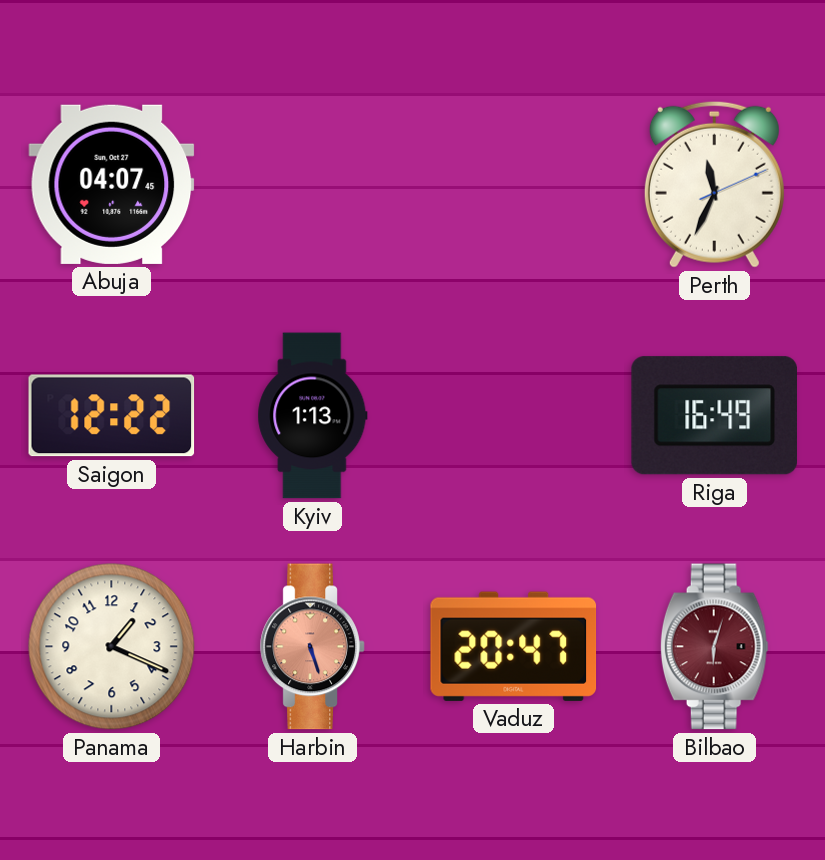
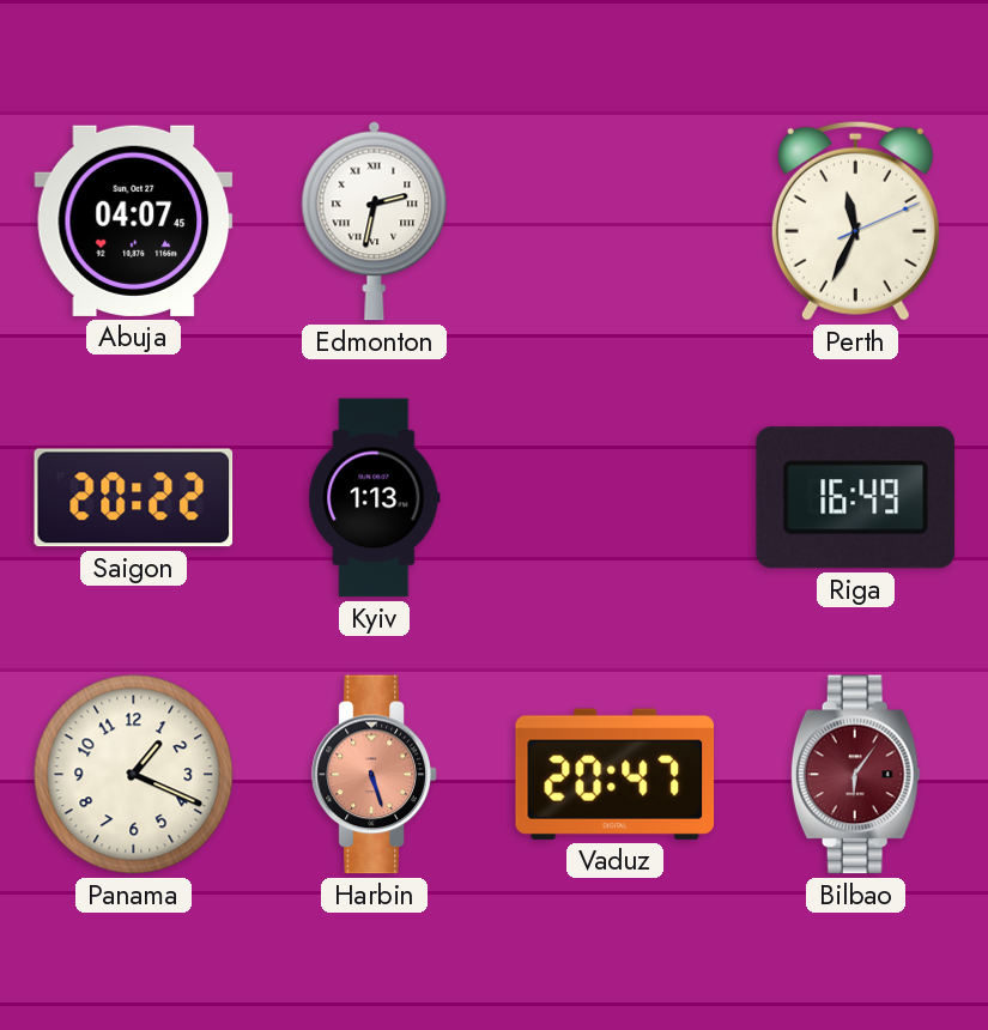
Edmonton: none -> 2:32
Saigon: 12:22 -> 20:22
Bilbao: 6:03 -> 6:06
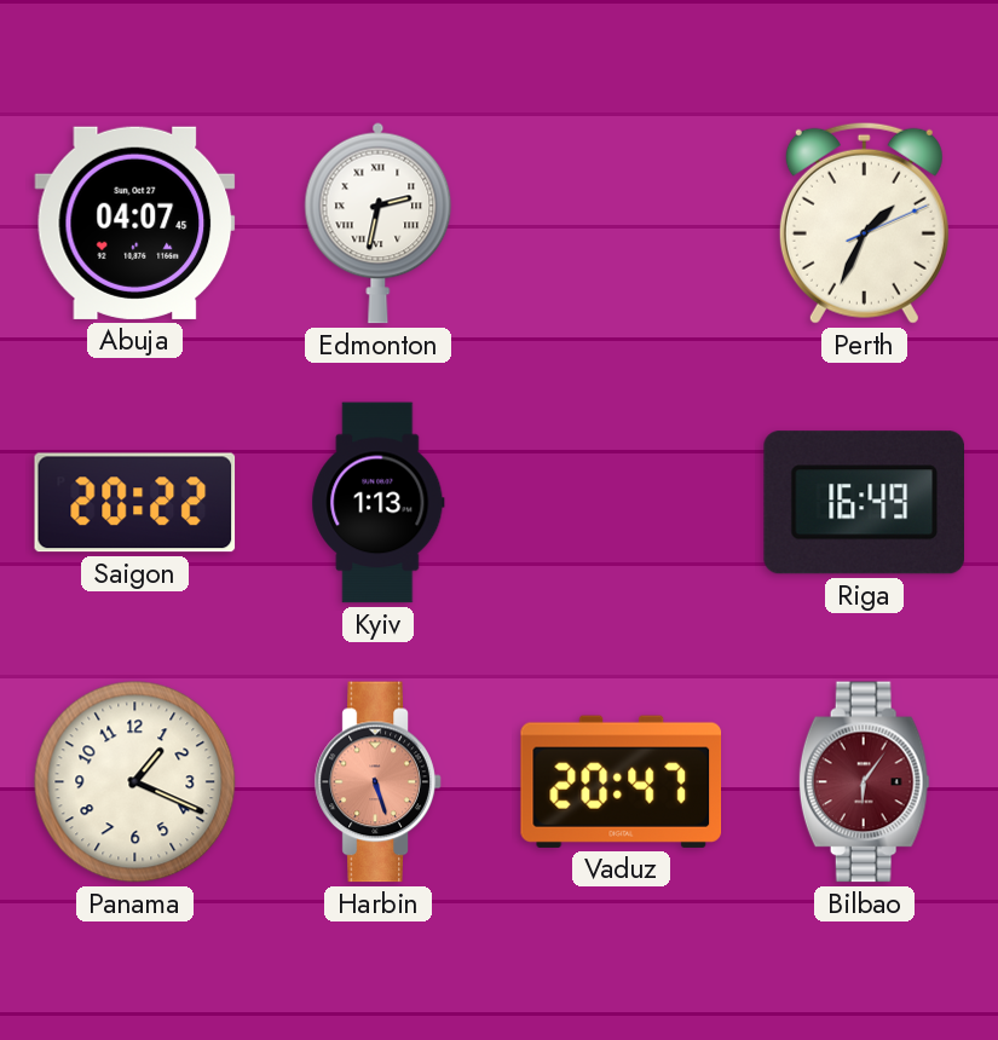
Perth: 11:34 -> 1:34
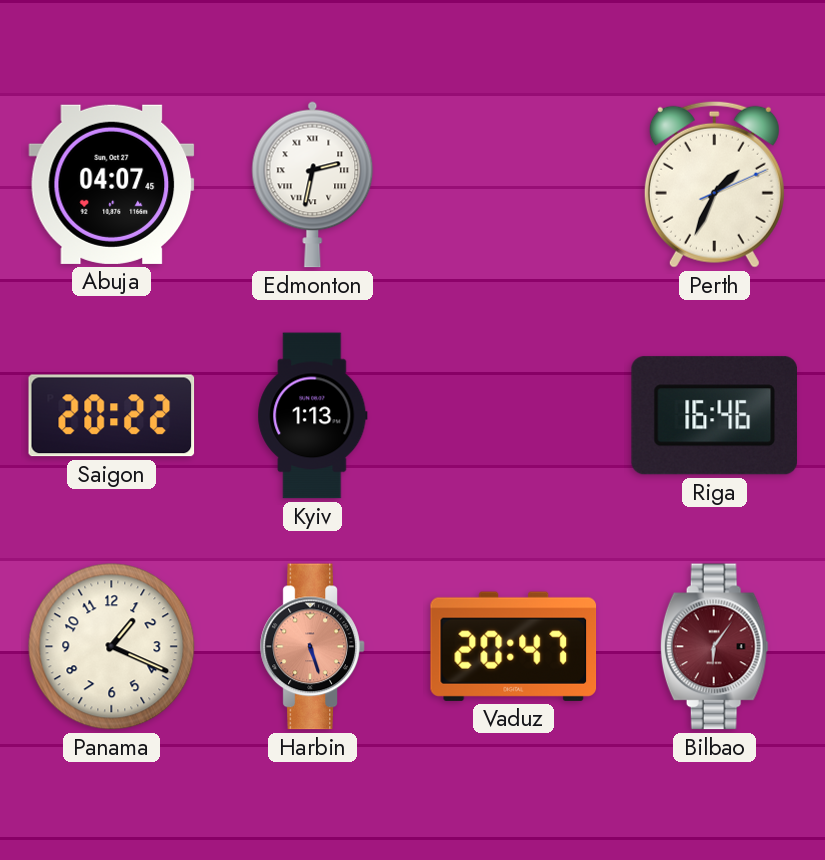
Riga: 16:49 -> 16:46
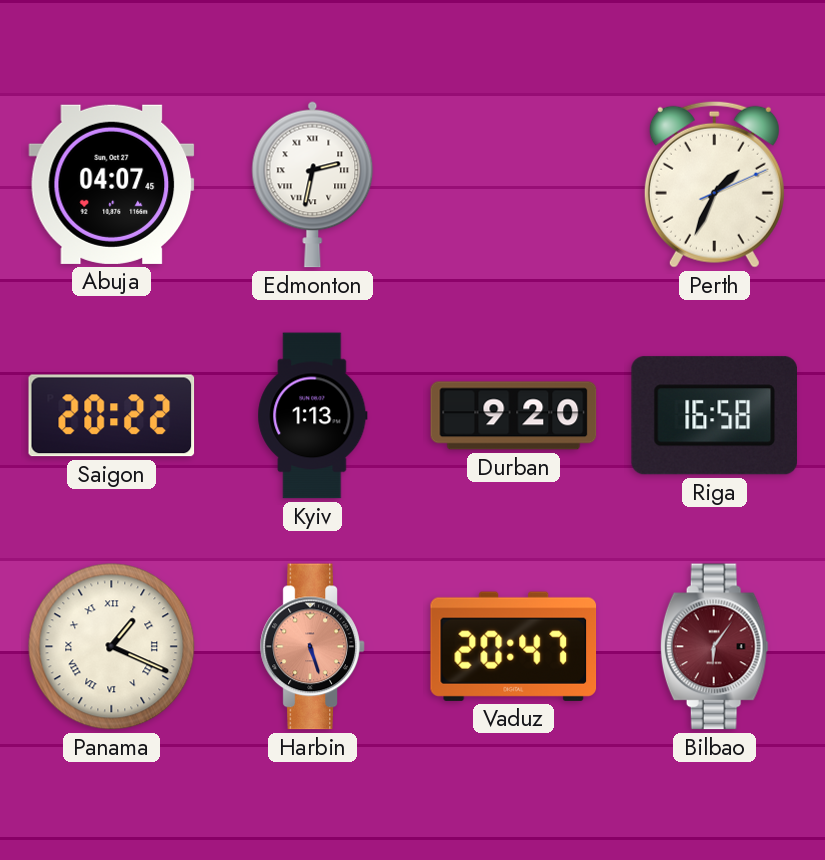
Durban: none -> 9:20
Riga: 16:46 -> 16:58
Panama numerals: Arabic -> Roman
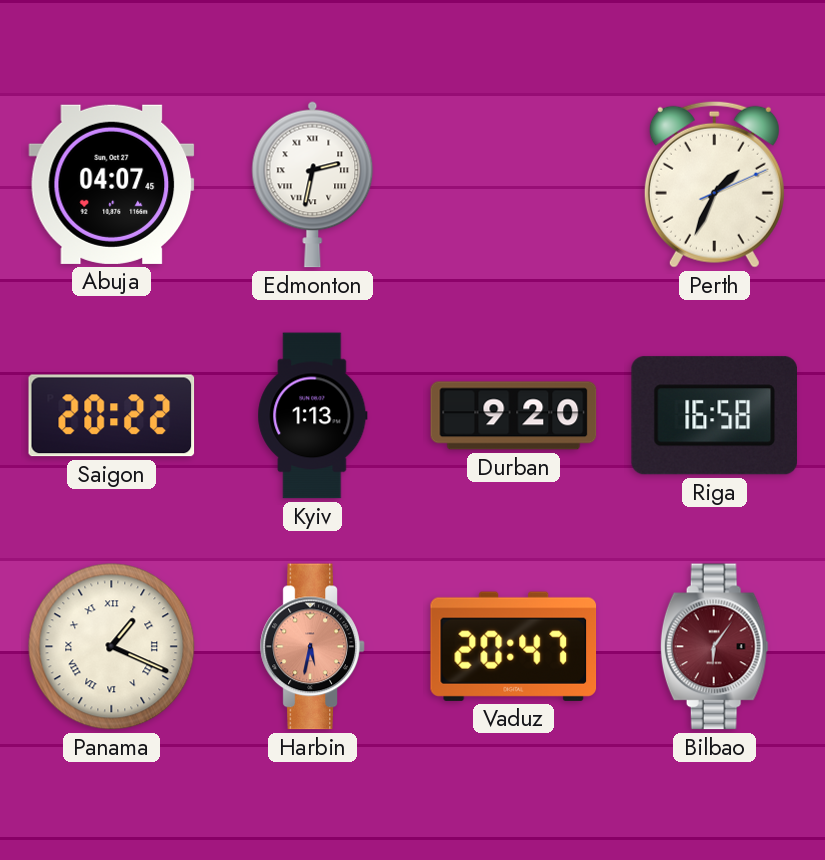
Harbin: 5:27 -> 5:32
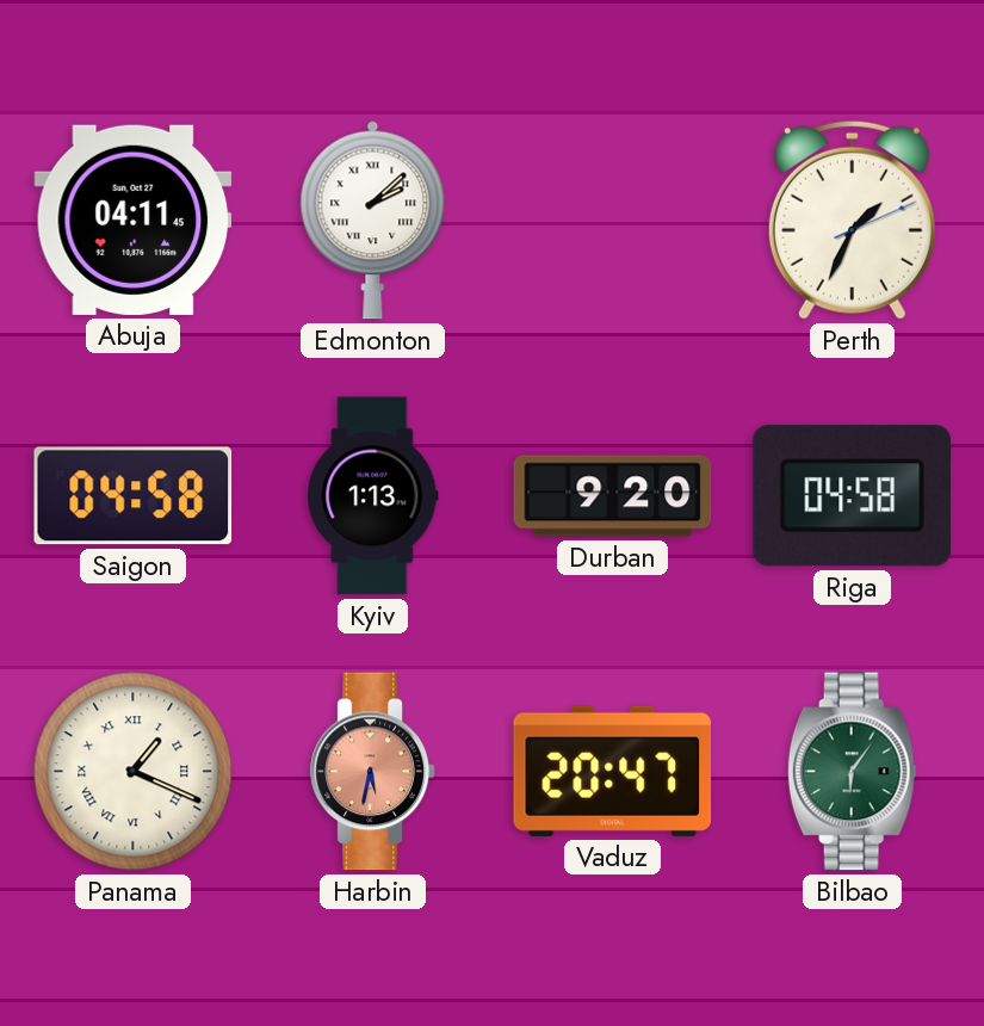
Abuja: 04:07 -> 04:11
Edmonton: 2:32 -> 2:08
Saigon: 20:22 -> 04:58
Riga: 16:58 -> 04:58
Bilbao dial: burgundy -> green
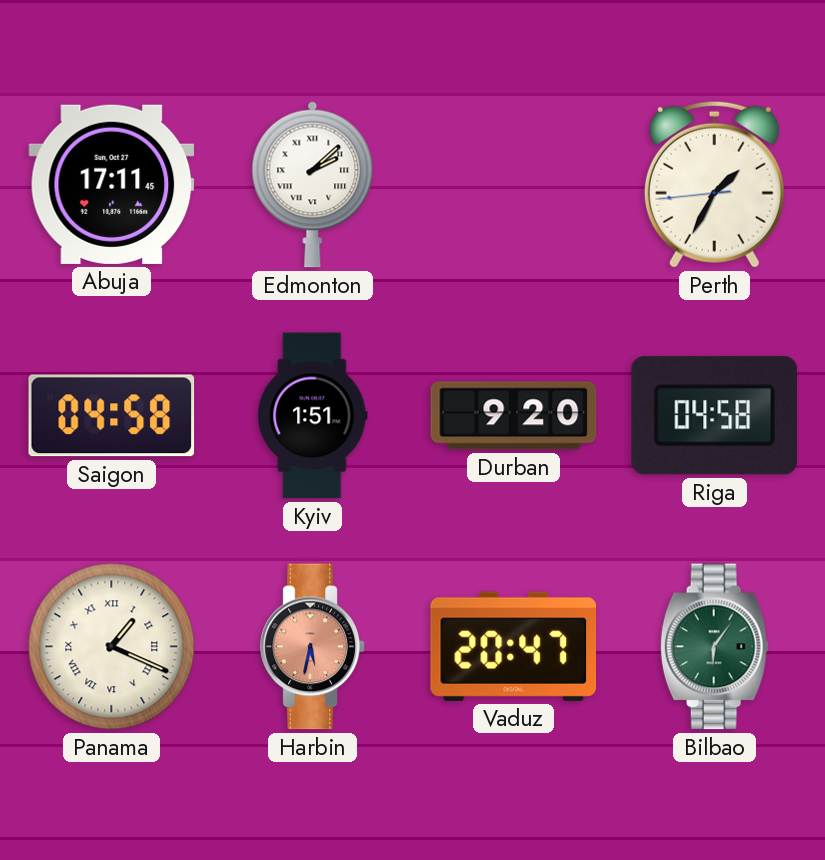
Abuja: 04:11 -> 17:11
Perth: 1:34:11 -> 1:34:44
Kyiv: 1:13 -> 1:51
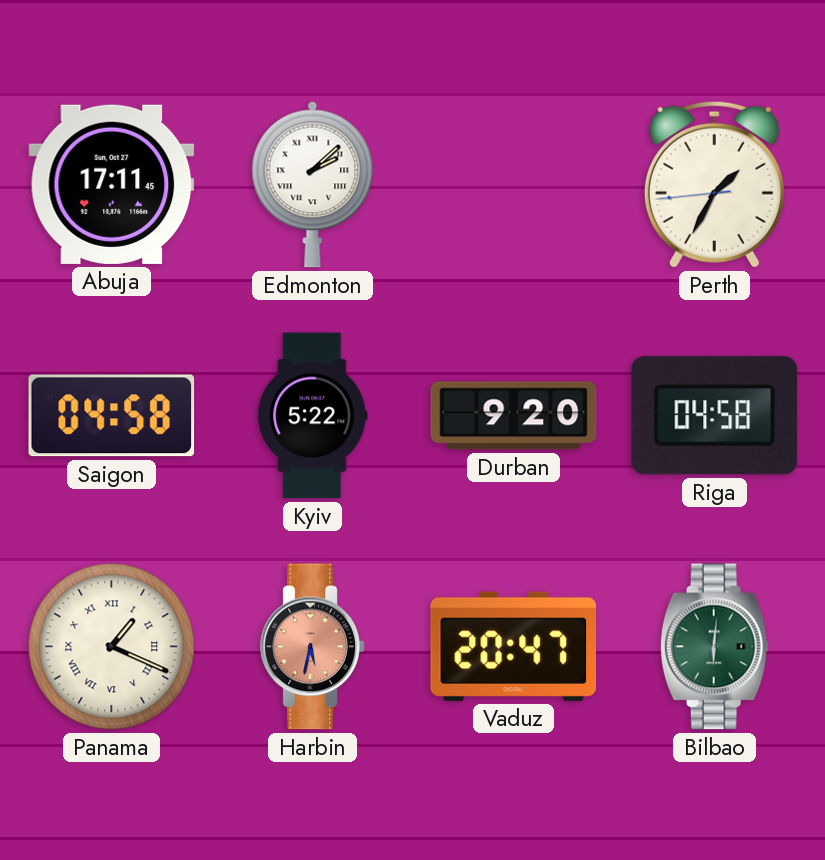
Kyiv: 1:51 -> 5:22
Bilbao: 6:06 -> 6:01
